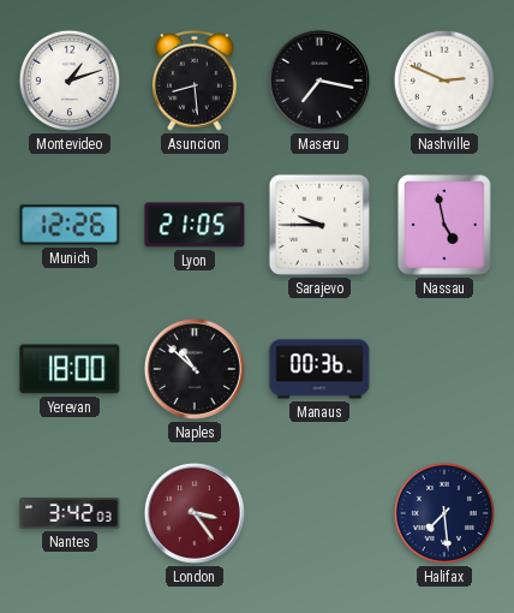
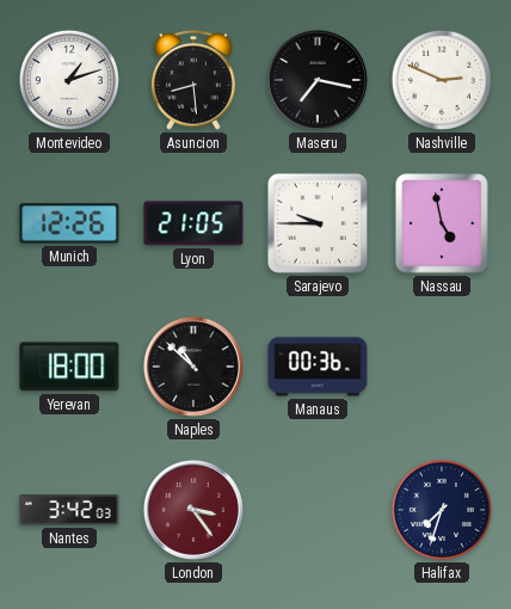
Halifax: 7:29 -> 7:33
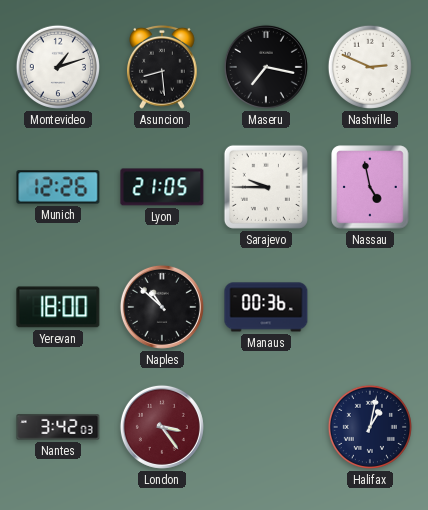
Halifax: 7:33 -> 1:02
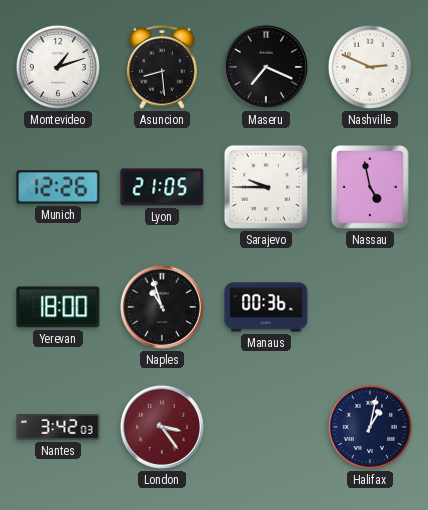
Maseru: 7:17 -> 7:19
Naples: 10:52 -> 10:57
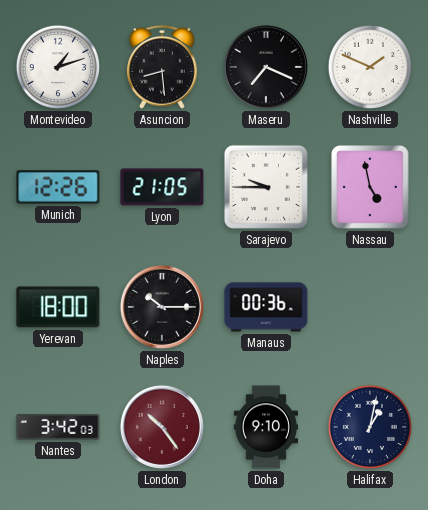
Nashville: 2:49 -> 1:49
Naples: 10:57 -> 10:15
London: 3:24 -> 10:24
Doha: none -> 9:10
